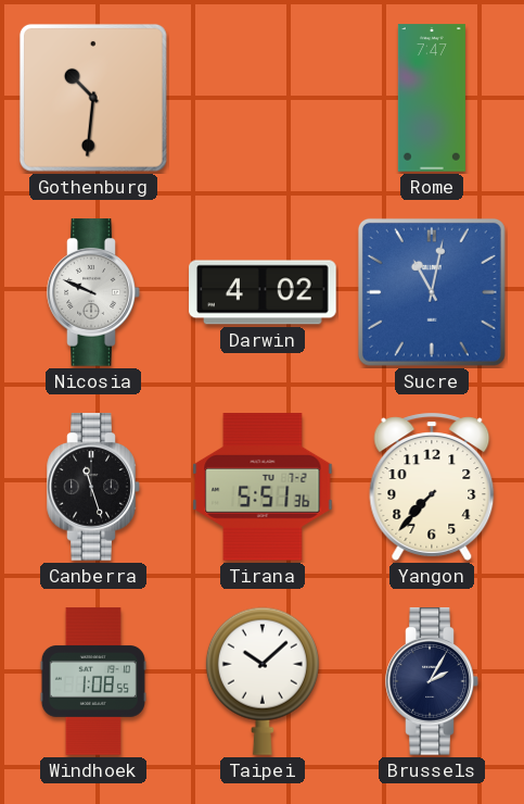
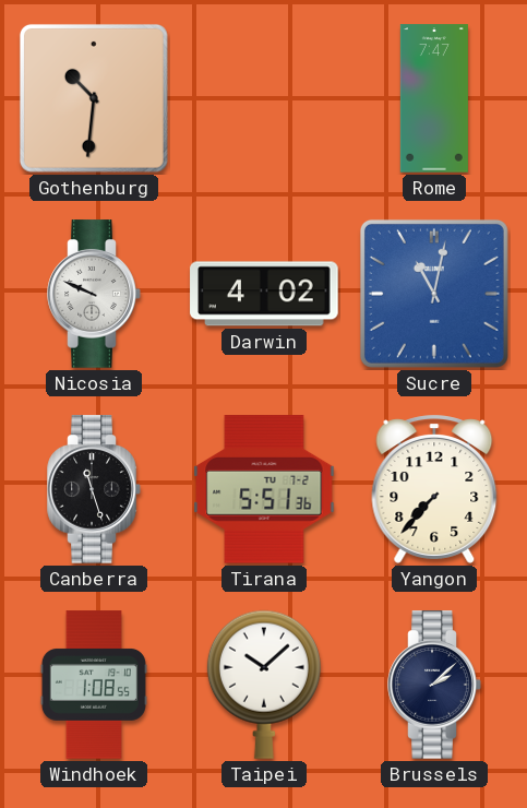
Brussels: 2:05 -> 2:08
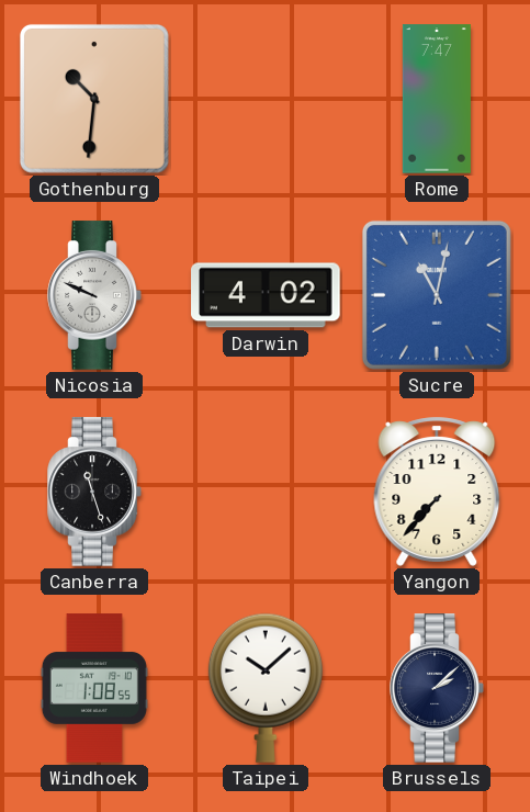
Tirana: 5:51 -> none
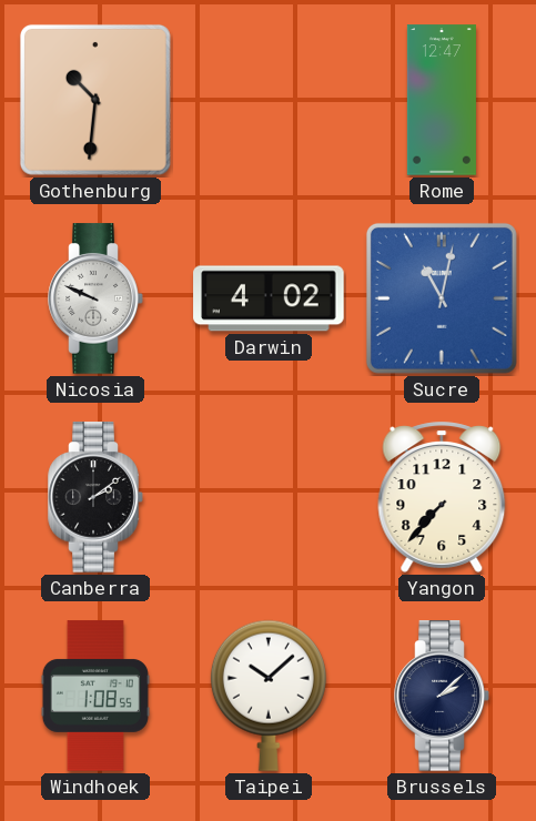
Rome: 7:47 -> 12:47
Canberra: 11:27 -> 2:09
